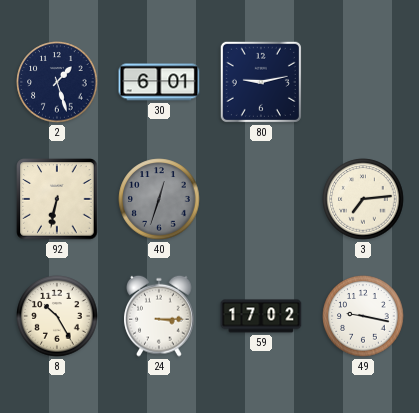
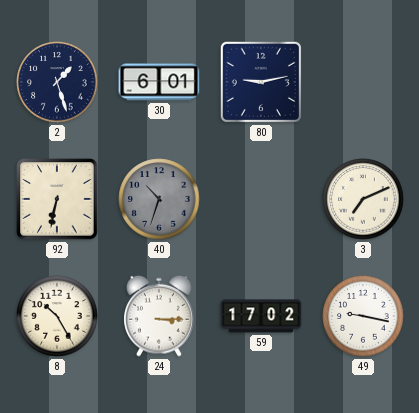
40: 12:33 -> 10:33
3: 7:14 -> 7:11
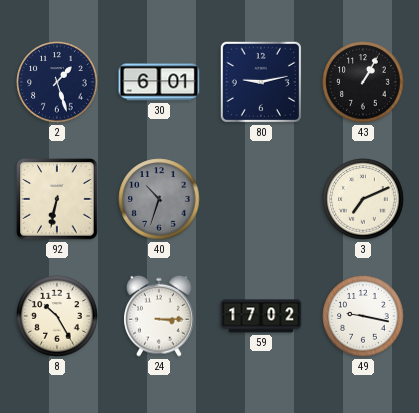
43: none -> 1:05
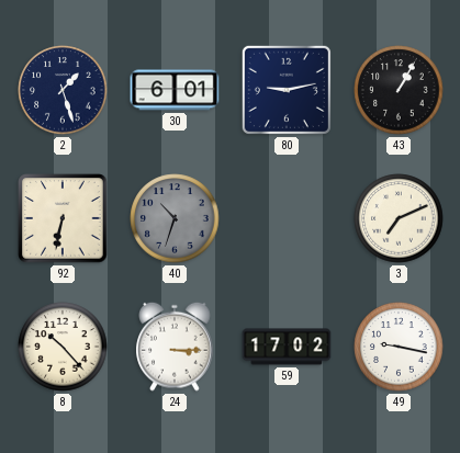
8: 10:25 -> 10:23
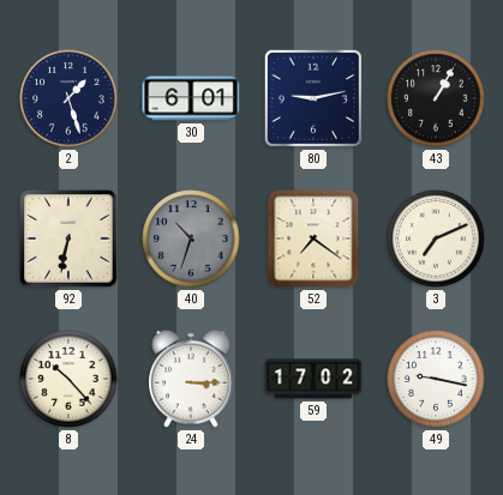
52: none -> 7:21
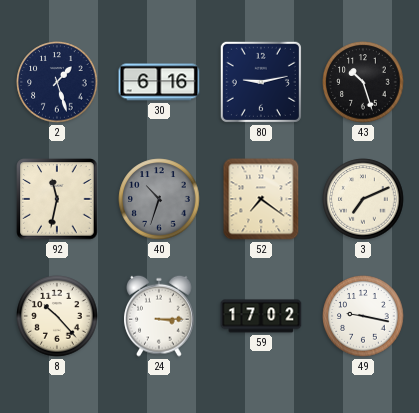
30: 6:01 -> 6:16
43: 1:05 -> 10:27
92: 6:32 -> 11:32
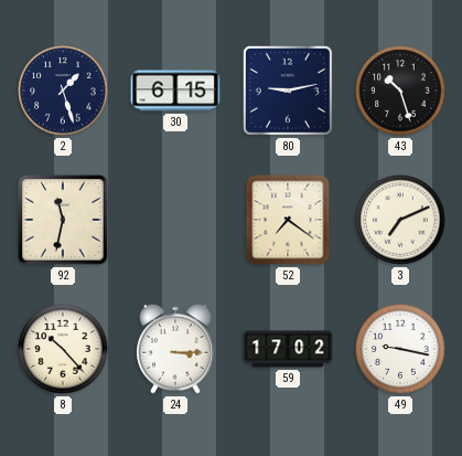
30: 6:16 -> 6:15
40: 10:33 -> none
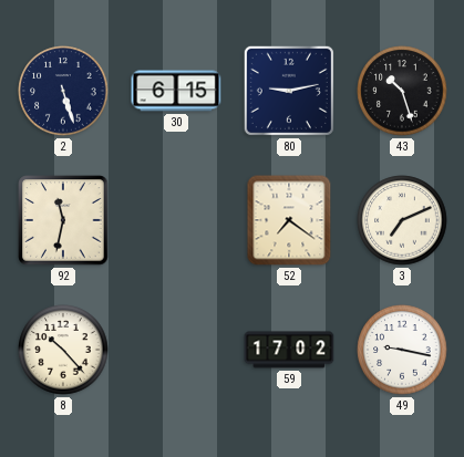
2: 1:27 -> 5:27
24: 3:15 -> none
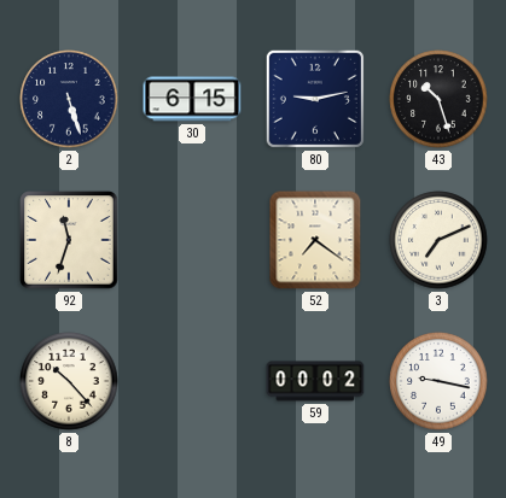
92: 11:32 -> 11:33
59: 17:02 -> 00:02
